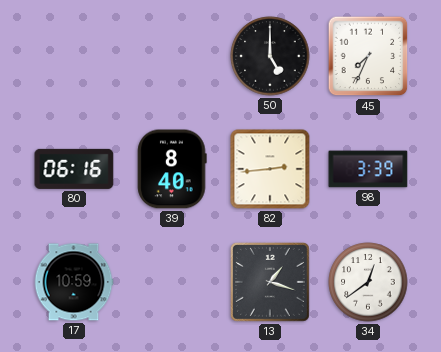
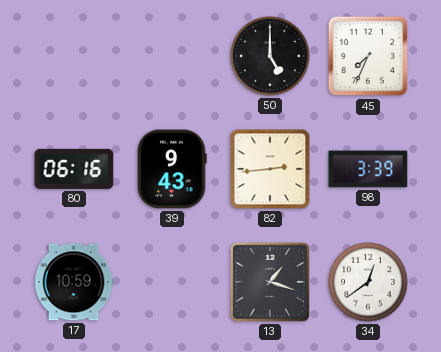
39: 8:40 -> 9:43
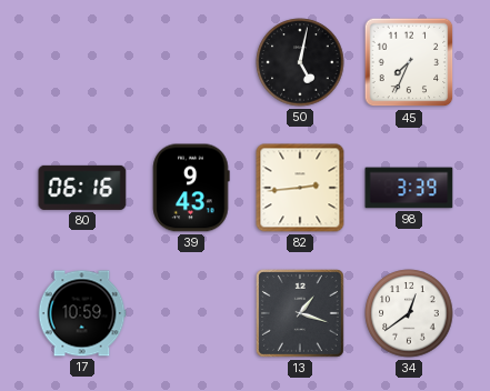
50: 5:00 -> 5:02
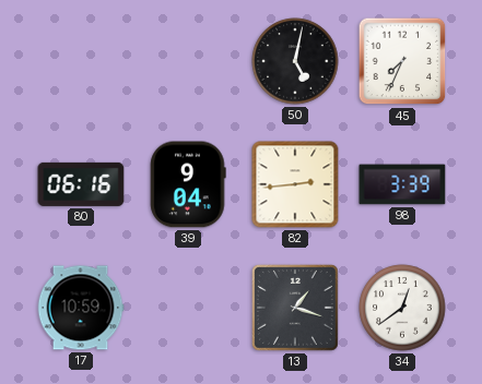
39: 9:43 -> 9:04
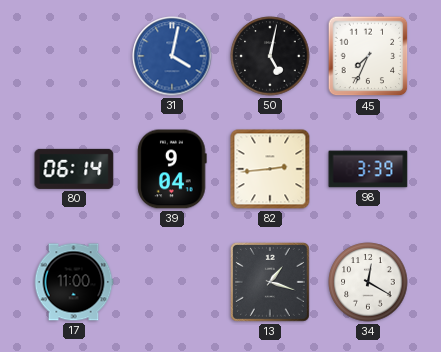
31: none -> 4:02
80: 06:16 -> 06:14
17: 10:59 -> 11:00
34: 12:39 -> 12:20
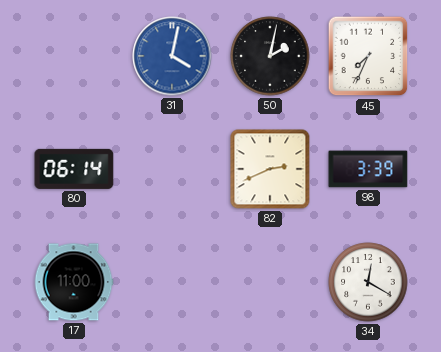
50: 5:02 -> 2:02
39: 9:04 -> none
82: 2:44 -> 2:41
13: 1:18 -> none
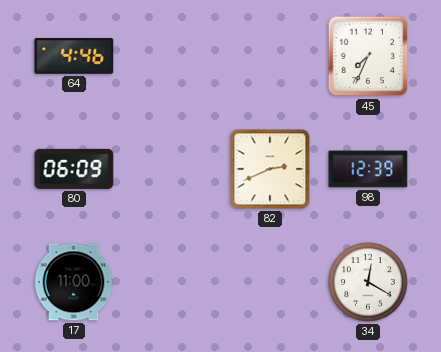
64: none -> 4:46
31: 4:02 -> none
50: 2:02 -> none
80: 06:14 -> 06:09
98: 3:39 -> 12:39
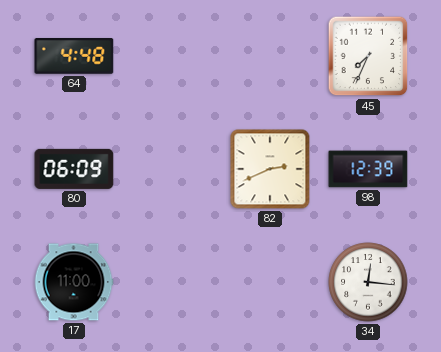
64: 4:46 -> 4:48
34: 12:20 -> 12:16
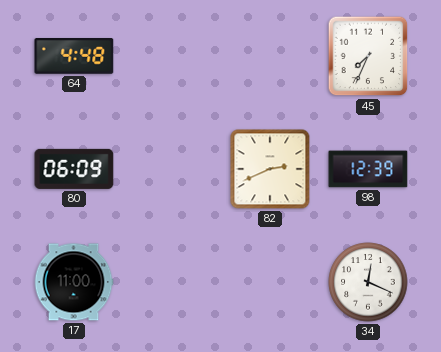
34: 12:16 -> 12:19
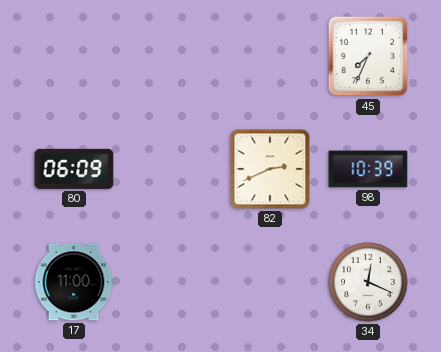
64: 4:48 -> none
98: 12:39 -> 10:39
